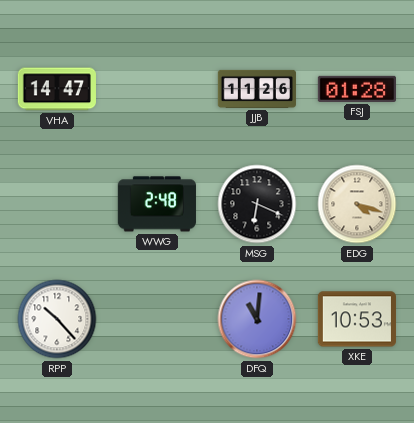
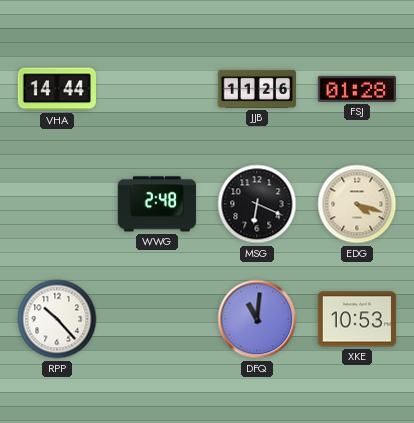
VHA: 14:47 -> 14:44
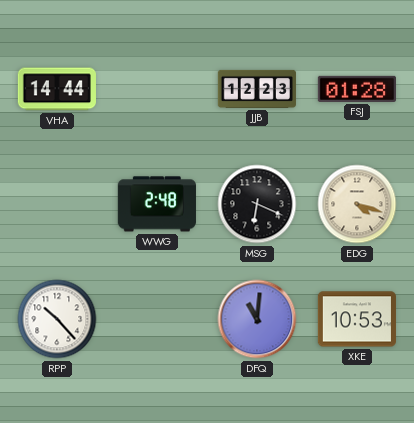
JJB: 11:26 -> 12:23
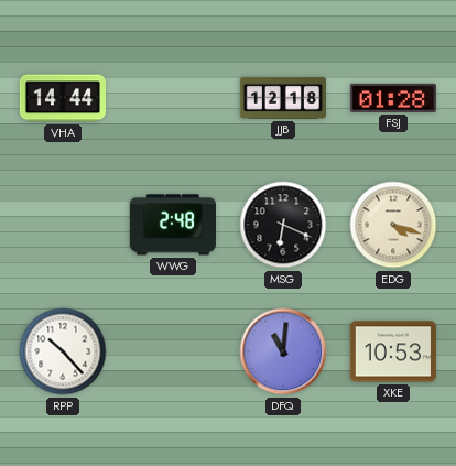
JJB: 12:23 -> 12:18
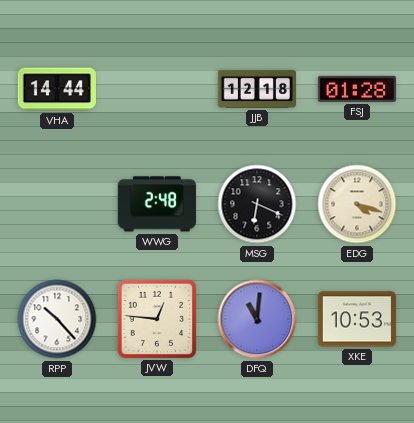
JVW: none -> 12:46
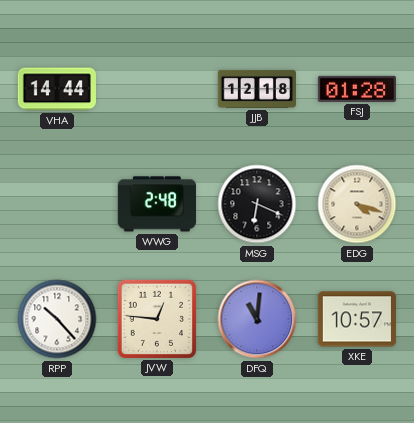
XKE: 10:53 -> 10:57
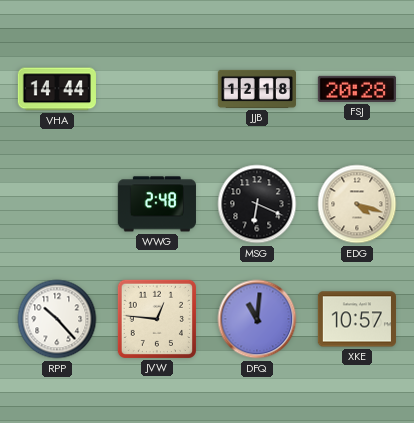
FSJ: 01:28 -> 20:28
